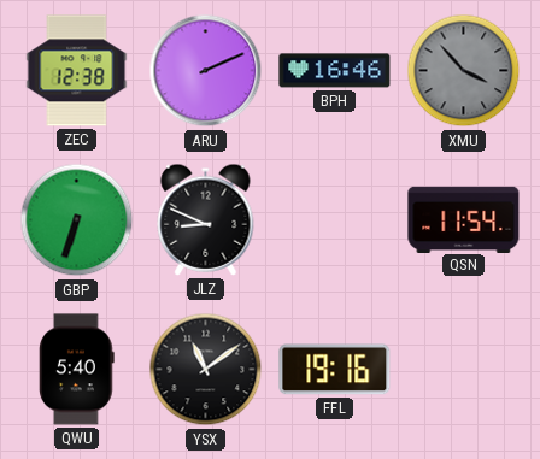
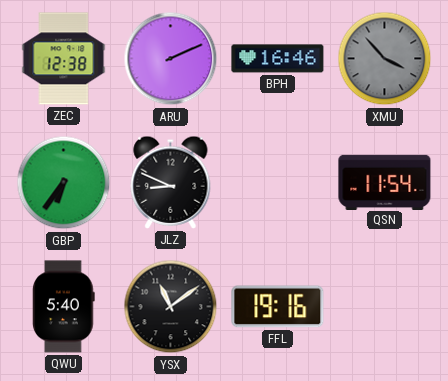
GBP: 6:33 -> 6:36
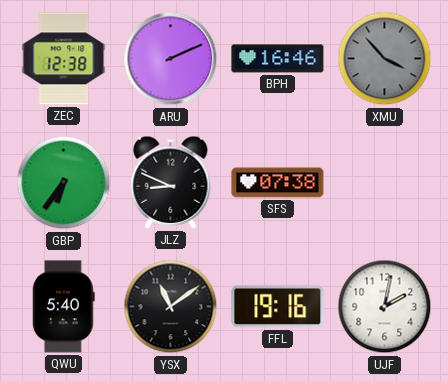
SFS: none -> 07:38
QSN: 11:54 -> none
UJF: none -> 2:02
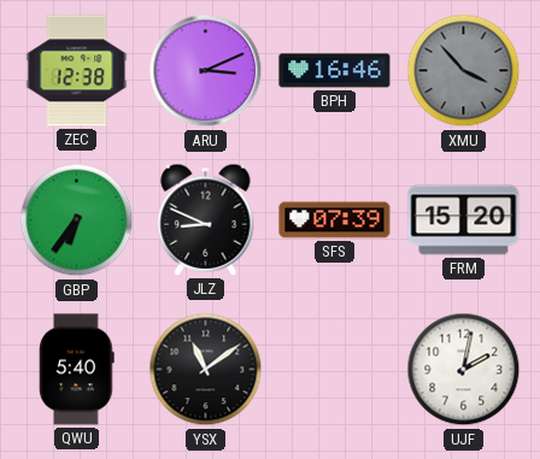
ARU: 2:11 -> 3:11
SFS: 07:38 -> 07:39
FRM: none -> 15:20
FFL: 19:16 -> none
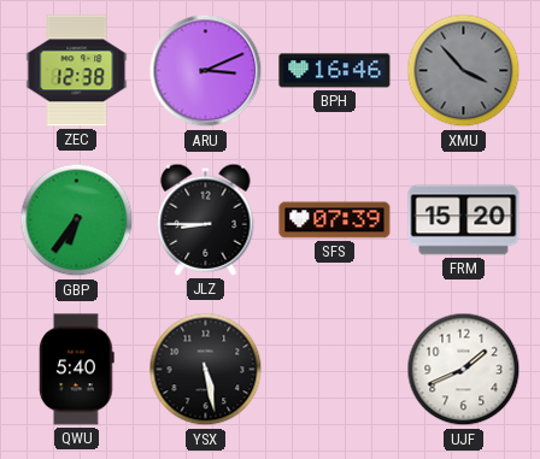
JLZ: 8:49 -> 8:45
YSX: 11:09 -> 5:28
UJF: 2:02 -> 1:41
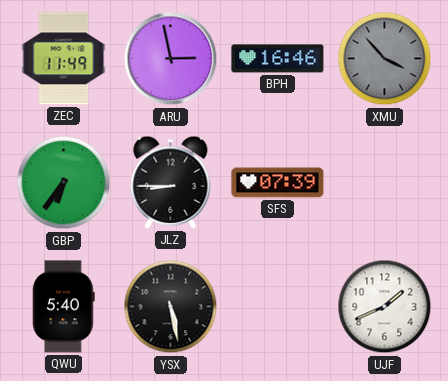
ZEC: 12:38 -> 11:49
ARU: 3:11 -> 2:58
FRM: 15:20 -> none
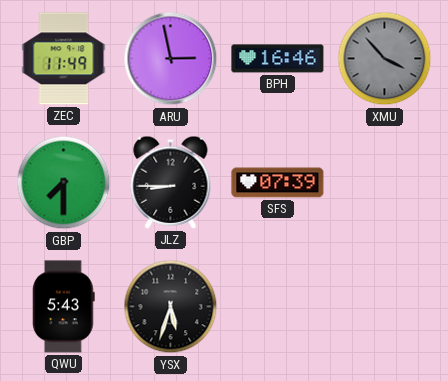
GBP: 6:36 -> 7:30
QWU: 5:40 -> 5:43
YSX: 5:28 -> 5:33
UJF: 1:41 -> none
